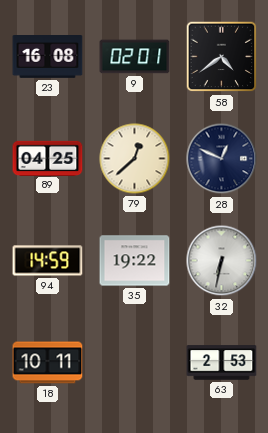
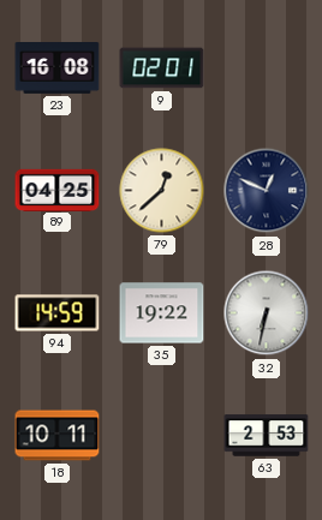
58: 4:39 -> none
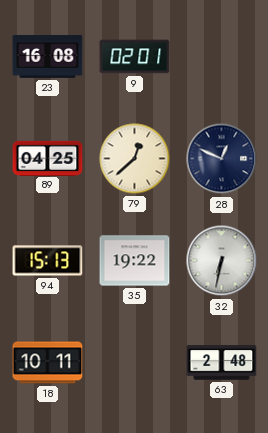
94: 14:59 -> 15:13
63: 2:53 -> 2:48
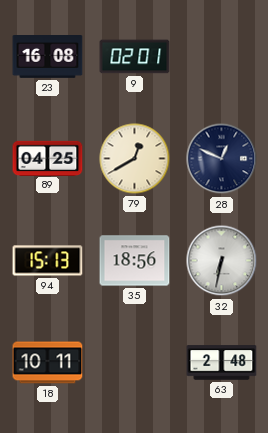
79: 12:38 -> 12:40
35: 19:22 -> 18:56
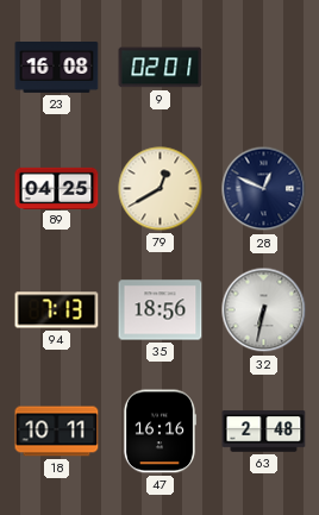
94: 15:13 -> 7:13
47: none -> 16:16
